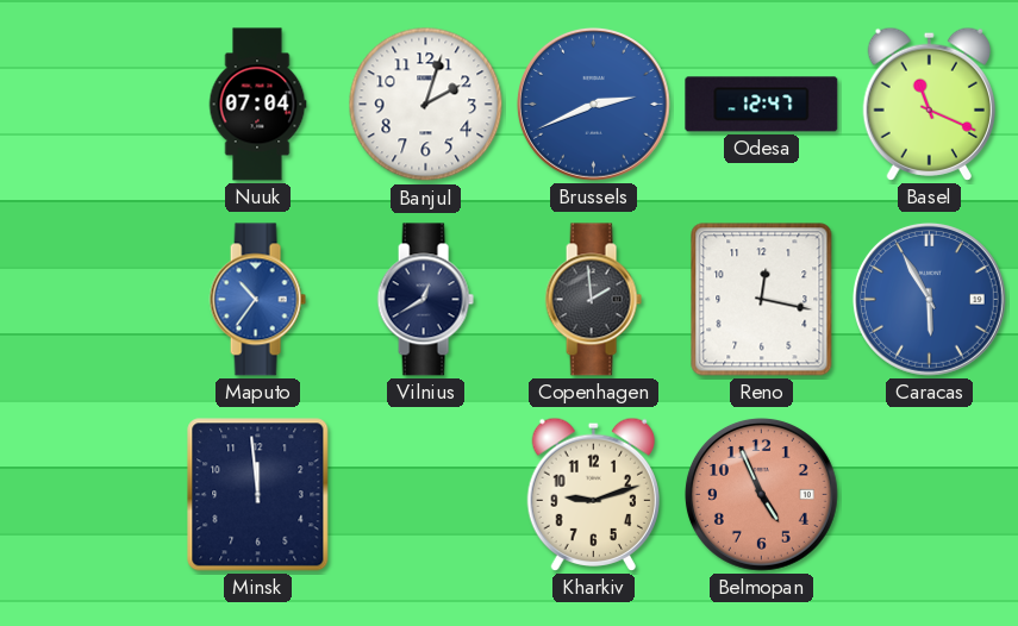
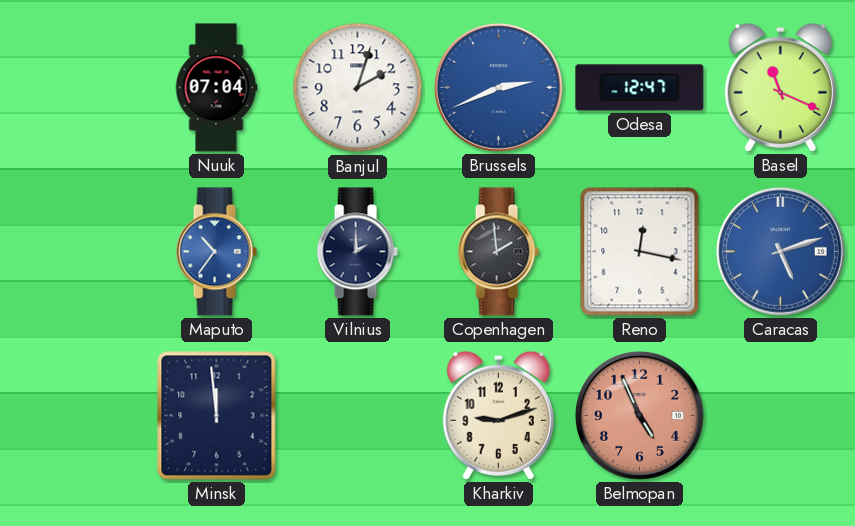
Vilnius: 12:40 -> 2:00
Caracas: 5:55 -> 5:12
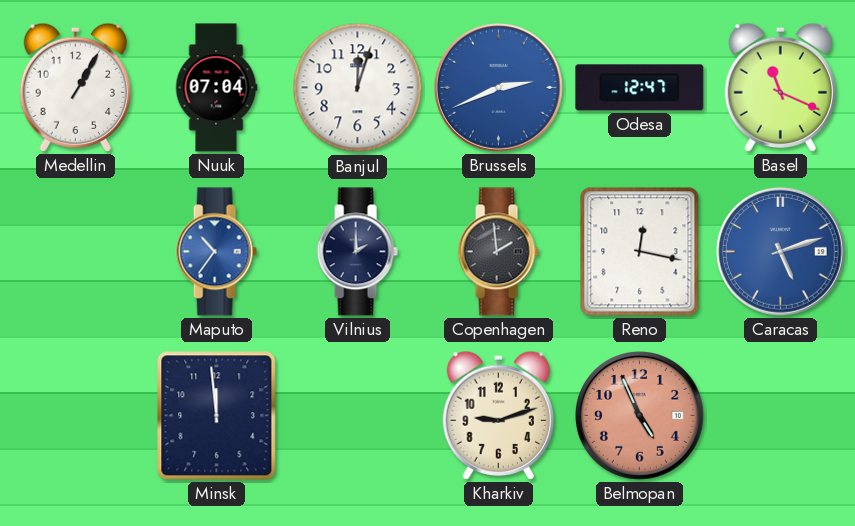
Medellin: none -> 1:05
Banjul: 2:03 -> 12:03
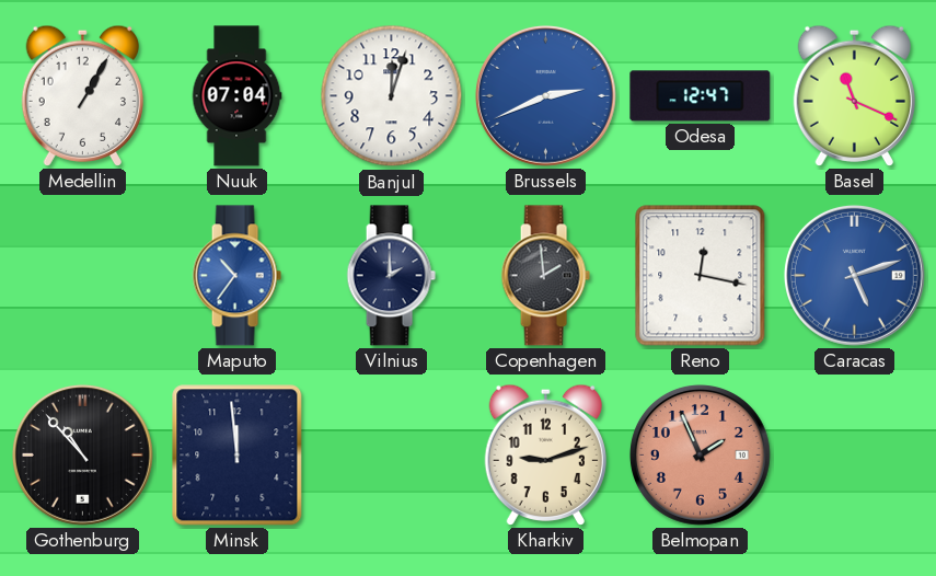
Gothenburg: none -> 10:53
Belmopan: 4:56 -> 1:56
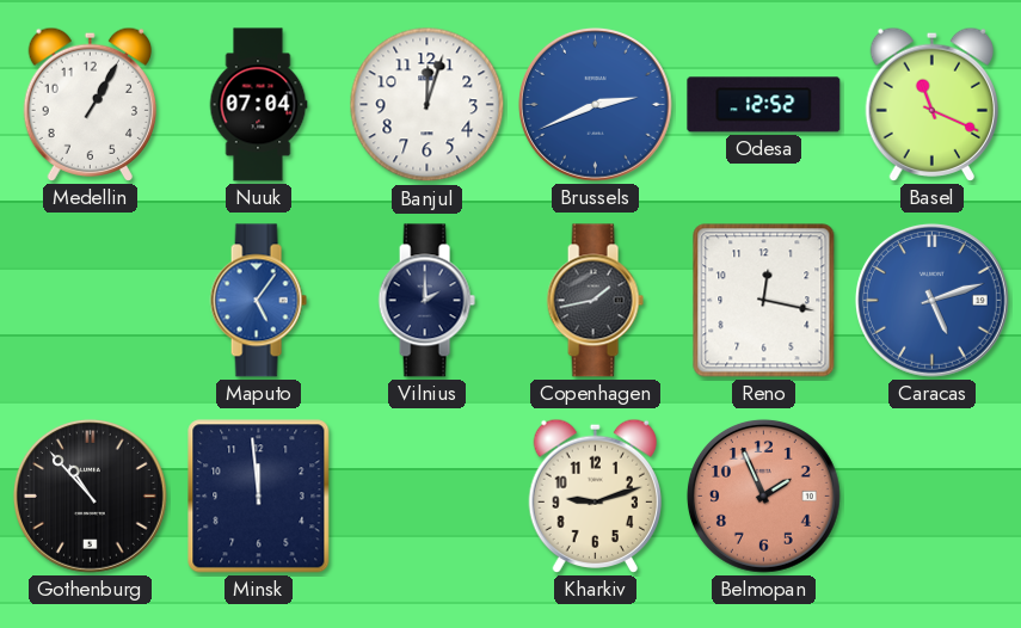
Odesa: 12:47 -> 12:52
Maputo: 10:36 -> 5:06
Copenhagen: 1:59 -> 1:43
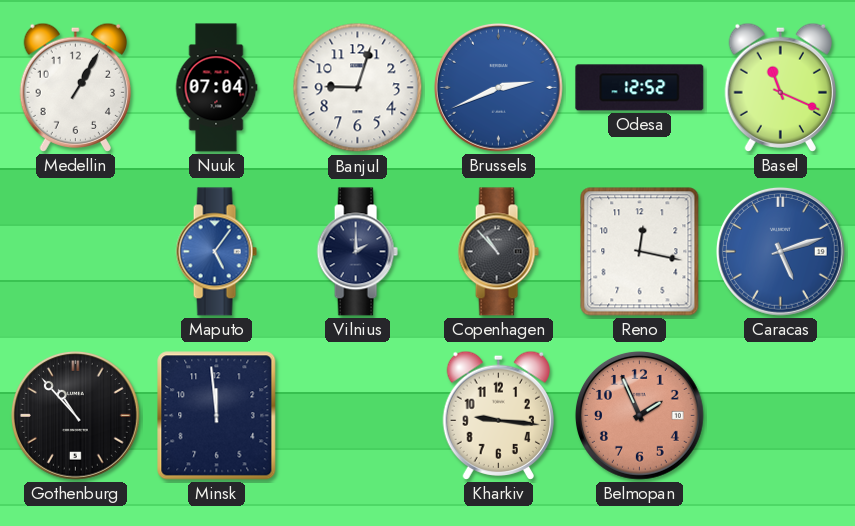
Banjul: 12:03 -> 9:03
Copenhagen: 1:43 -> 10:53
Kharkiv: 9:12 -> 9:16
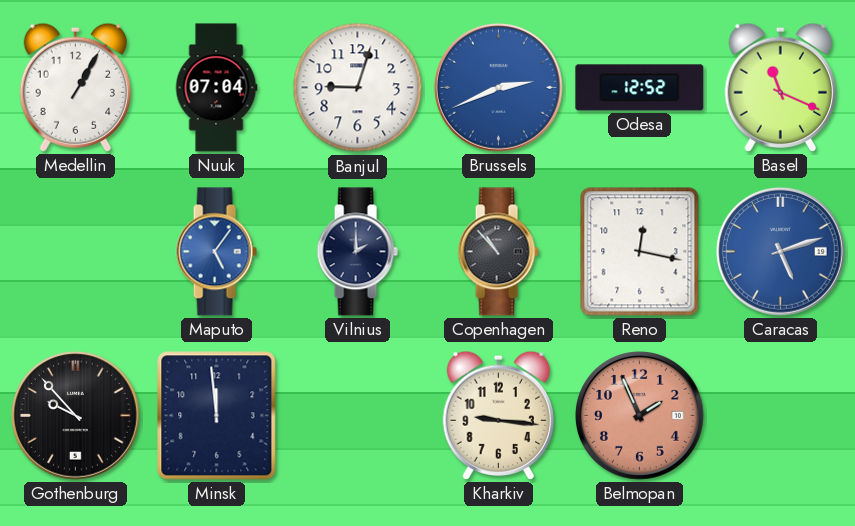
Gothenburg: 10:53 -> 9:53
